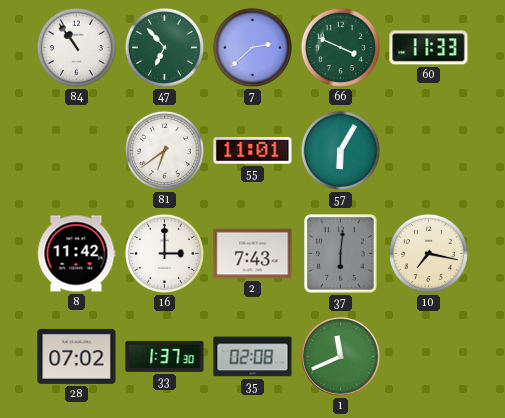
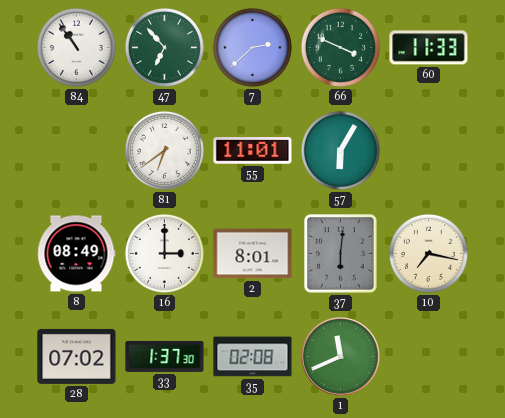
8: 11:42 -> 08:49
2: 7:43 -> 8:01
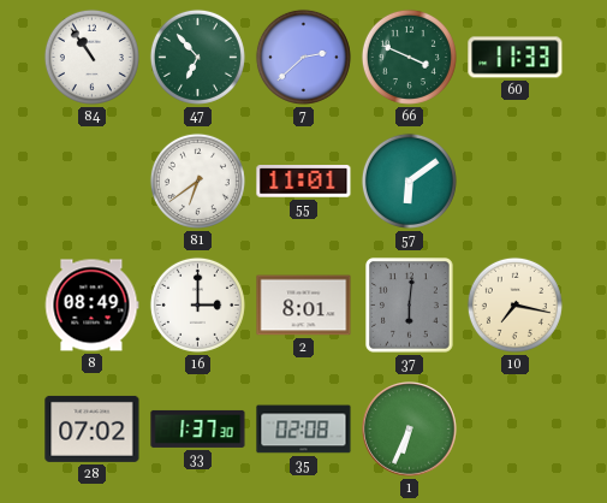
57: 6:05 -> 6:09
1: 11:41 -> 6:34
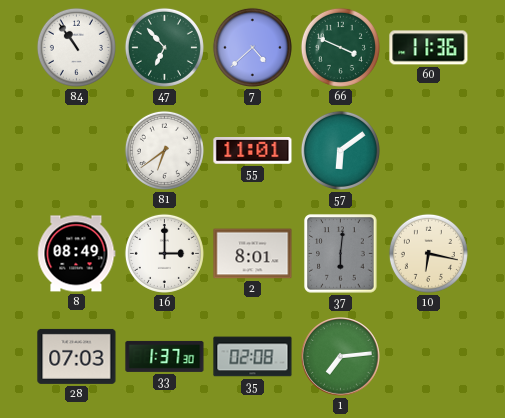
7: 2:38 -> 4:38
60: 11:33 -> 11:36
10: 7:17 -> 6:17
28: 07:02 -> 07:03
1: 6:34 -> 7:14
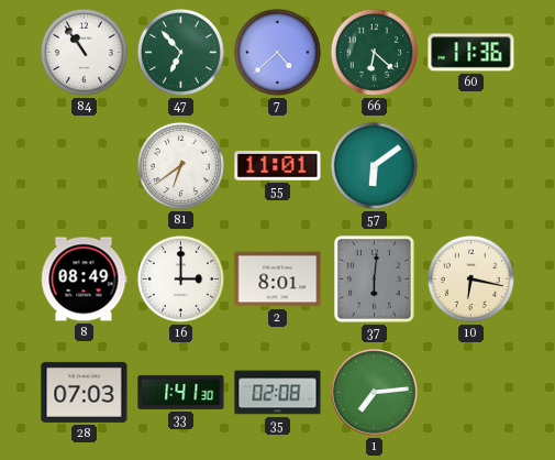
66: 3:49 -> 6:22
33: 1:37 -> 1:41
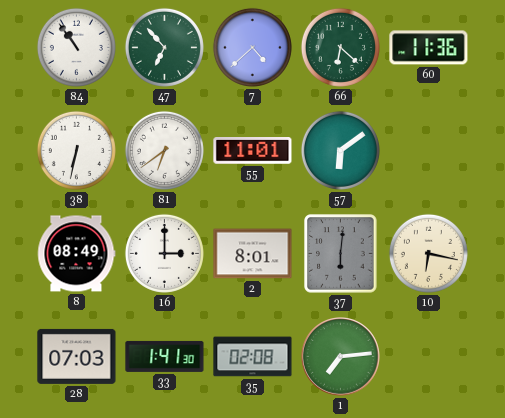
38: none -> 6:32
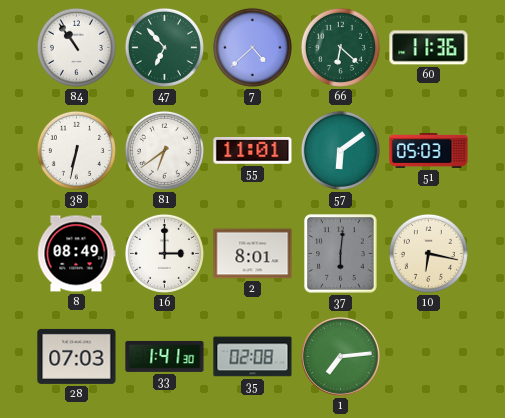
51: none -> 05:03
